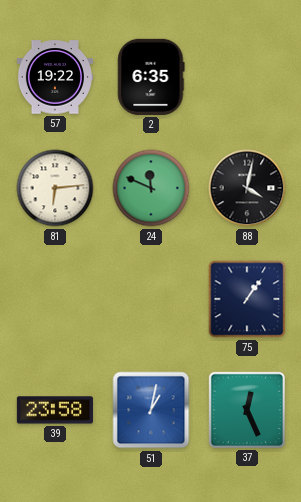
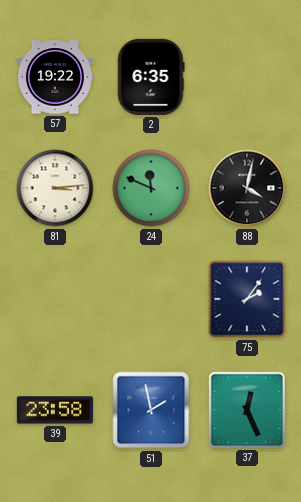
81: 6:14 -> 3:14
75: 1:06 -> 2:06
51: 1:02 -> 1:58
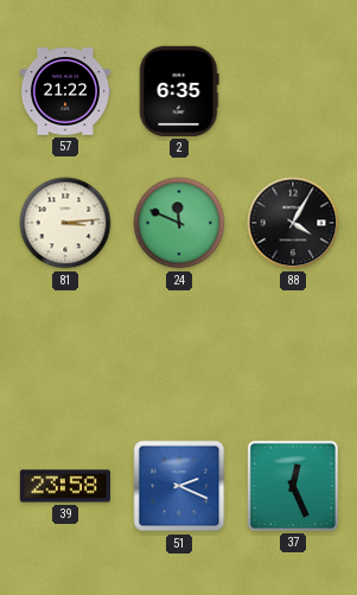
57: 19:22 -> 21:22
88: 4:02 -> 4:05
75: 2:06 -> none
51: 1:58 -> 2:19
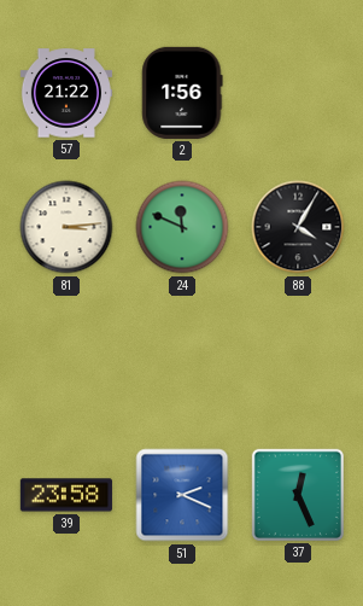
2: 6:35 -> 1:56
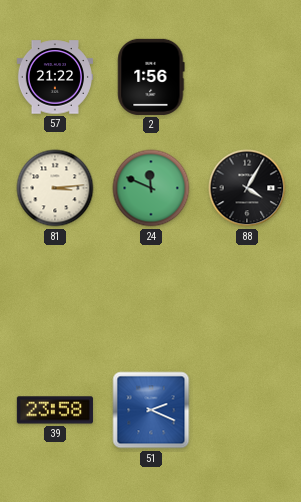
37: 12:26 -> none
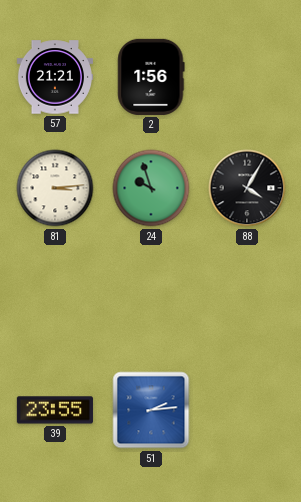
57: 21:22 -> 21:21
24: 11:49 -> 9:57
39: 23:58 -> 23:55
51: 2:19 -> 2:14
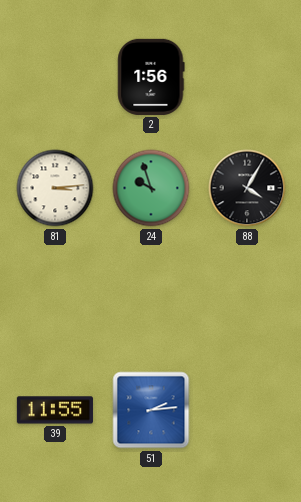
57: 21:21 -> none
39: 23:55 -> 11:55
